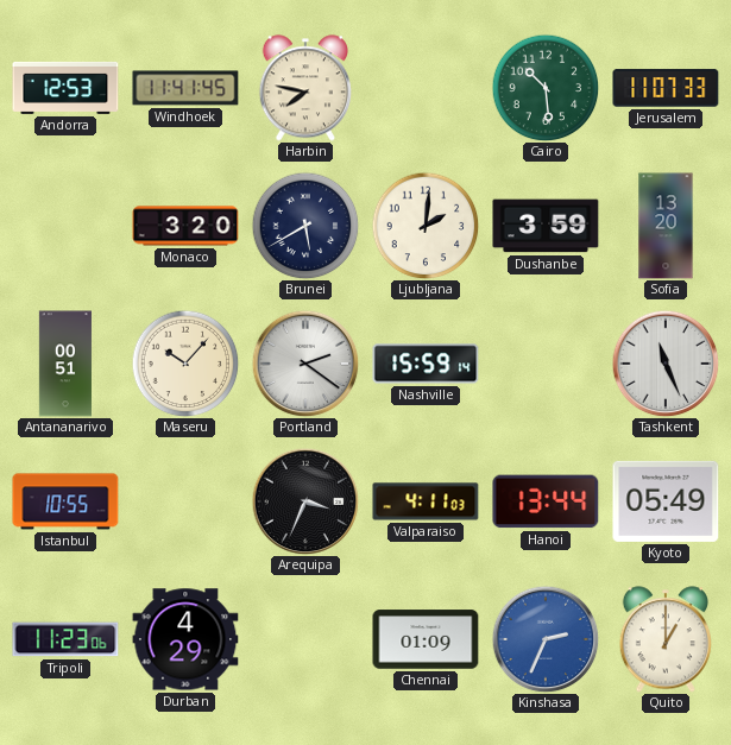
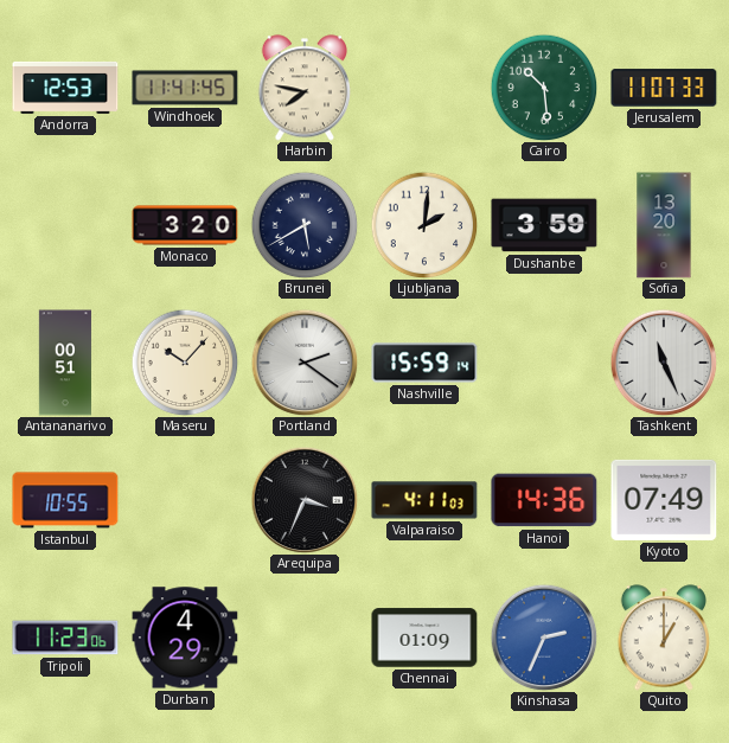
Hanoi: 13:44 -> 14:36
Kyoto: 05:49 -> 07:49
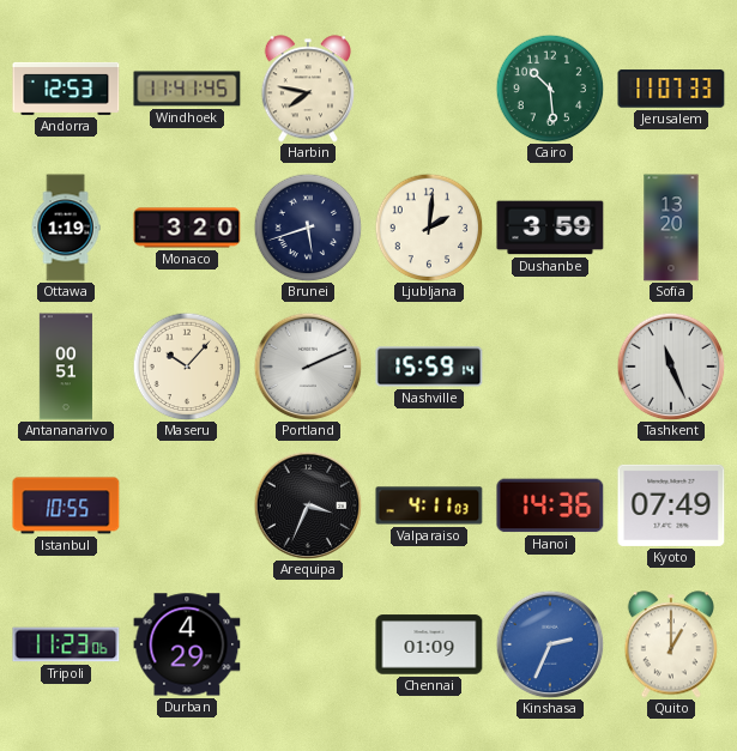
Ottawa: none -> 1:19
Brunei: 5:40 -> 5:42
Portland: 2:21 -> 2:11
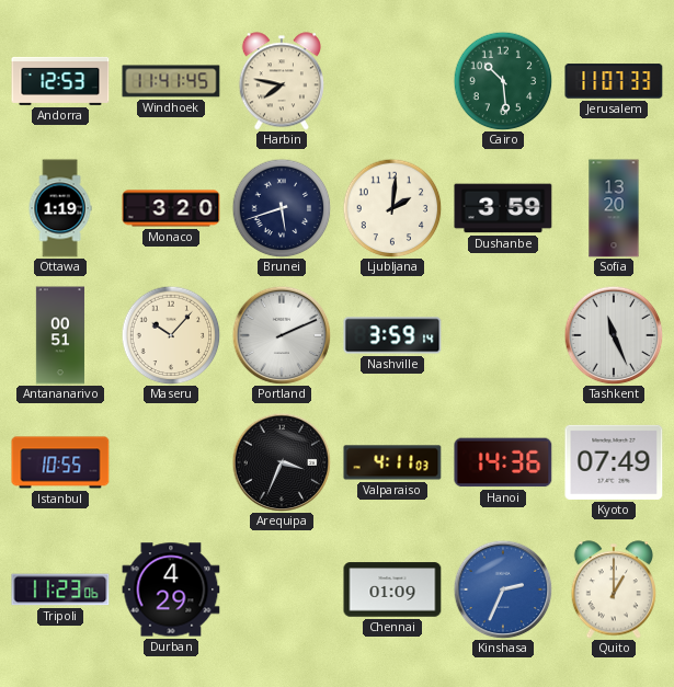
Nashville: 15:59 -> 3:59
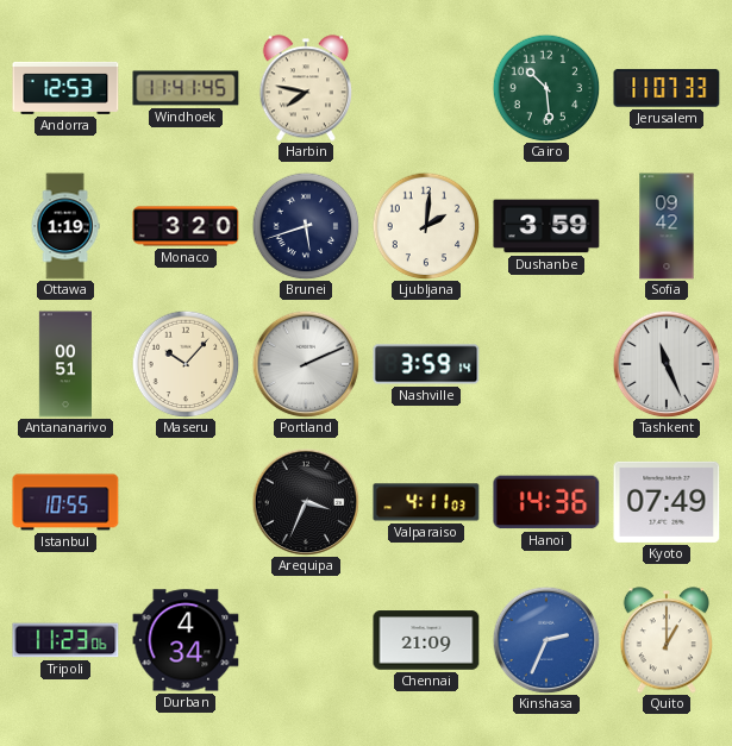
Sofia: 13:20 -> 09:42
Durban: 4:29 -> 4:34
Chennai: 01:09 -> 21:09
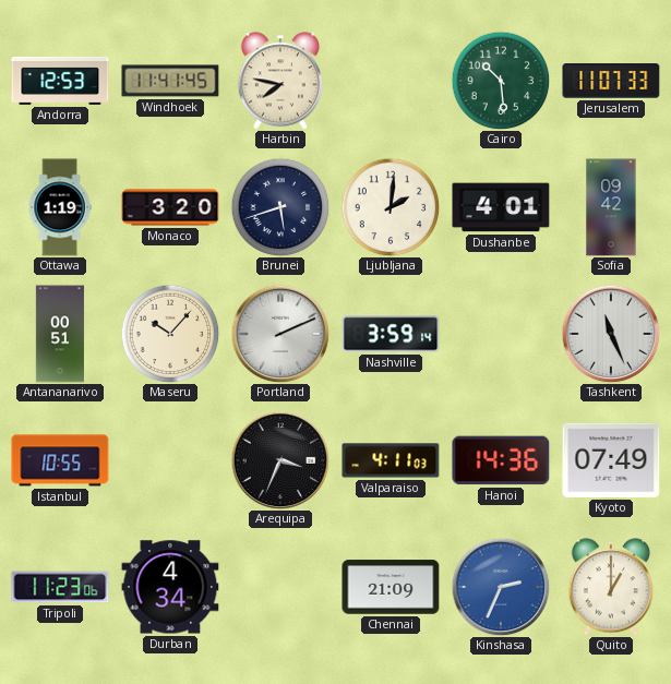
Dushanbe: 3:59 -> 4:01
